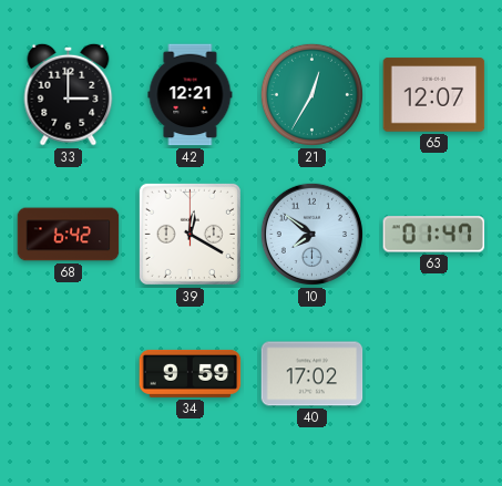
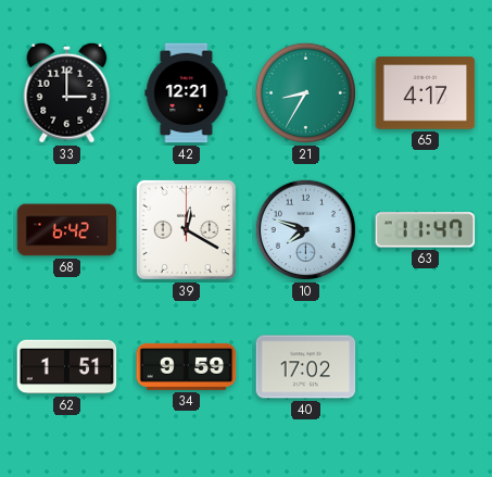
21: 12:35 -> 8:35
65: 12:07 -> 4:17
10: 7:51 -> 7:48
63: 01:47 -> 11:47
62: none -> 1:51
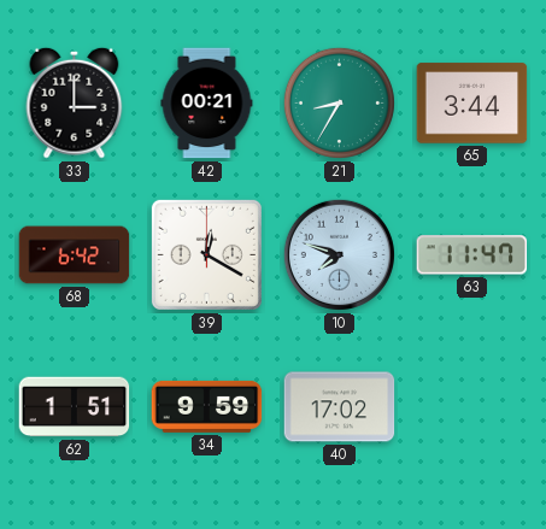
42: 12:21 -> 00:21
65: 4:17 -> 3:44
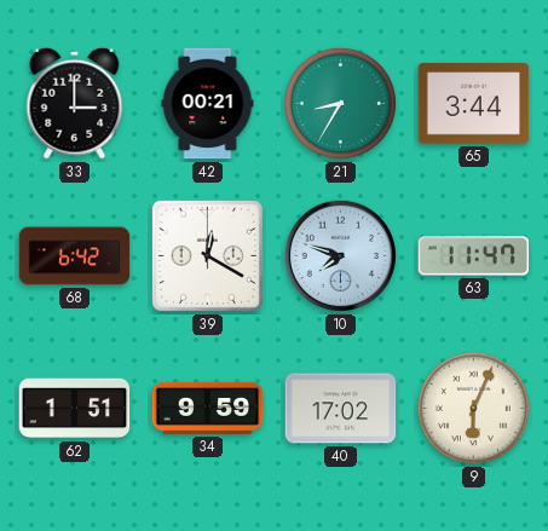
9: none -> 6:04
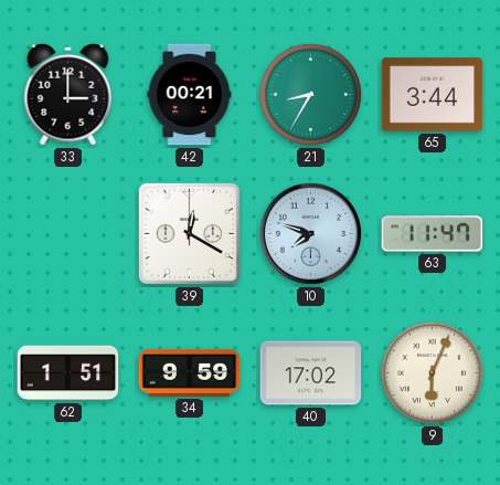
68: 6:42 -> none
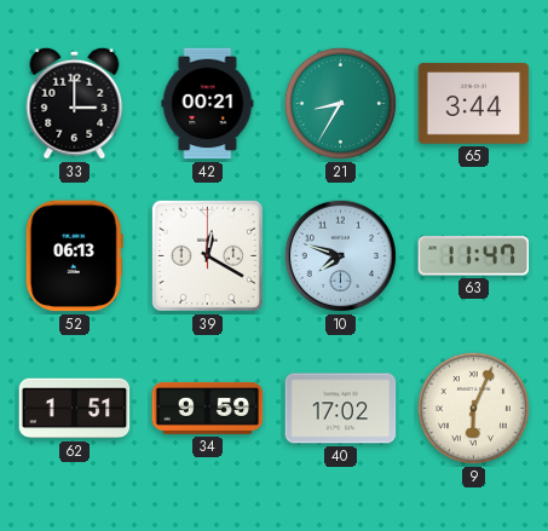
52: none -> 06:13
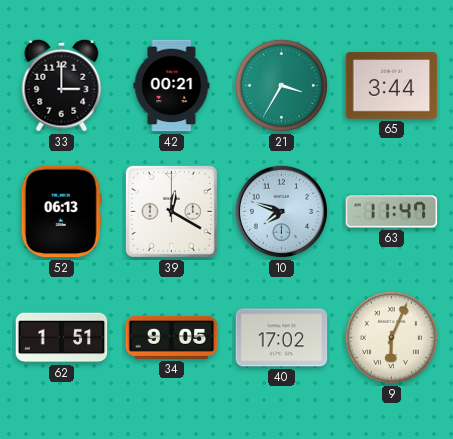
21: 8:35 -> 3:35
34: 9:59 -> 9:05
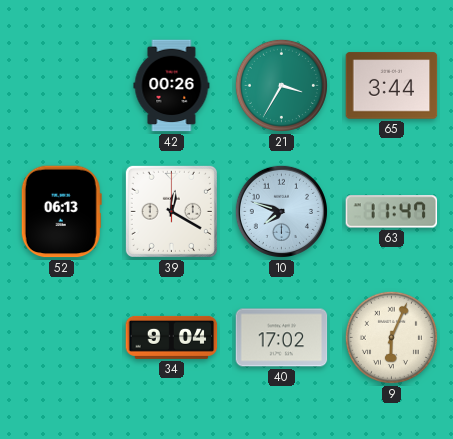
33: 3:00 -> none
42: 00:21 -> 00:26
62: 1:51 -> none
34: 9:05 -> 9:04
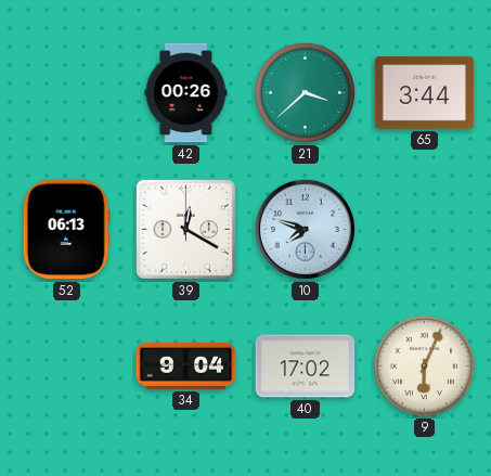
21: 3:35 -> 3:38
63: 11:47 -> none
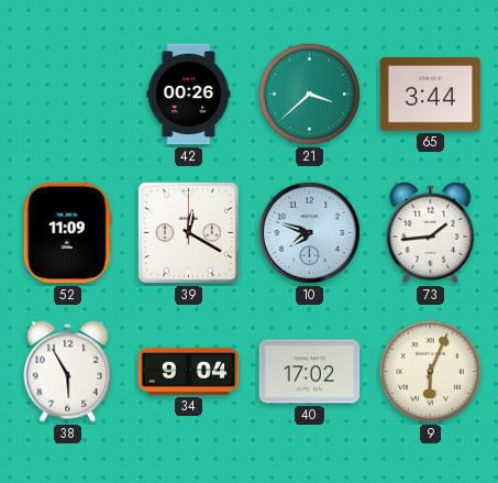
52: 06:13 -> 11:09
73: none -> 1:44
38: none -> 5:55
